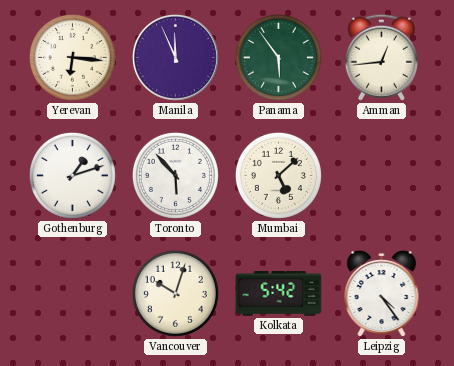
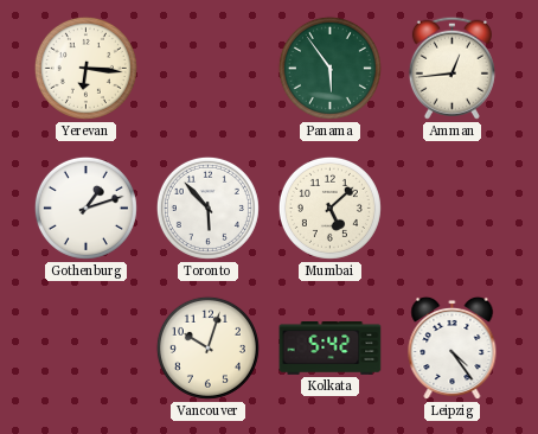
Manila: 11:56 -> none
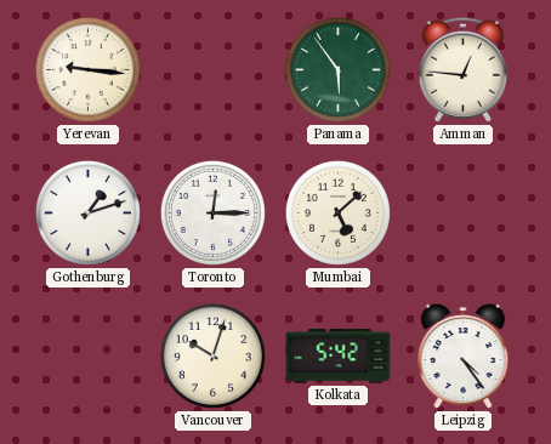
Yerevan: 6:16 -> 9:16
Amman: 12:44 -> 12:46
Toronto: 5:53 -> 12:15
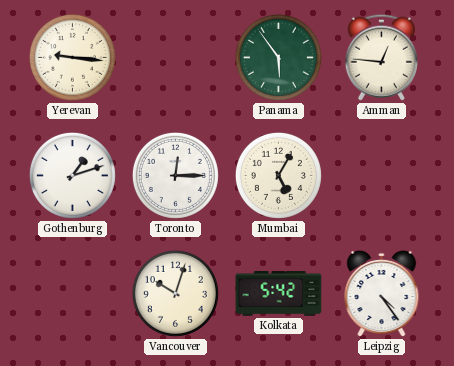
Mumbai: 5:08 -> 5:05
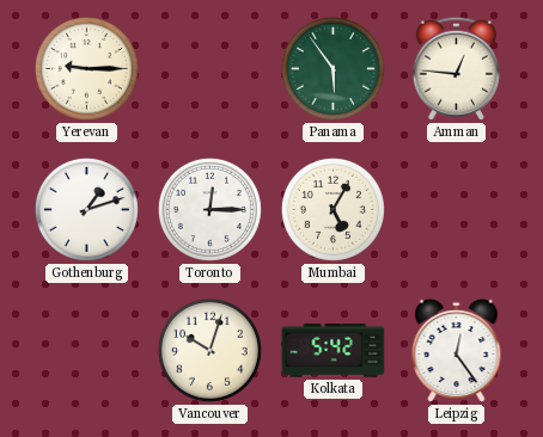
Yerevan: 9:16 -> 9:15
Leipzig: 4:24 -> 12:24
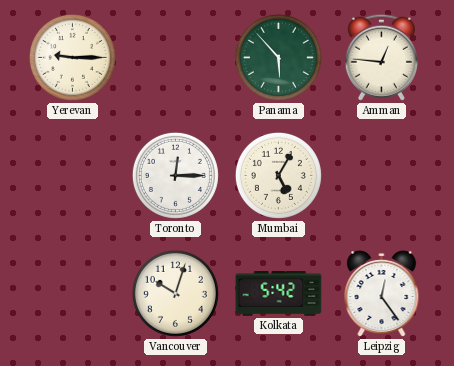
Panama: 5:54 -> 5:53
Gothenburg: 1:12 -> none
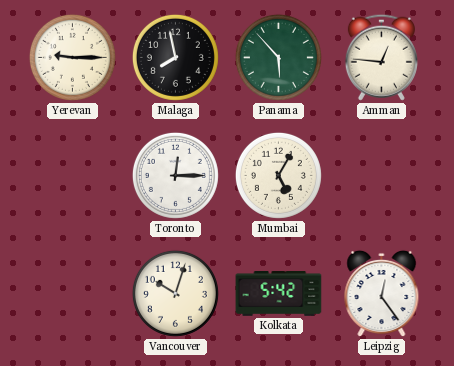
Malaga: none -> 7:58
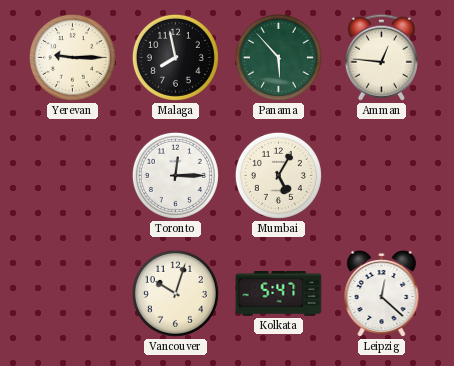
Kolkata: 5:42 -> 5:47
Leipzig: 12:24 -> 12:22
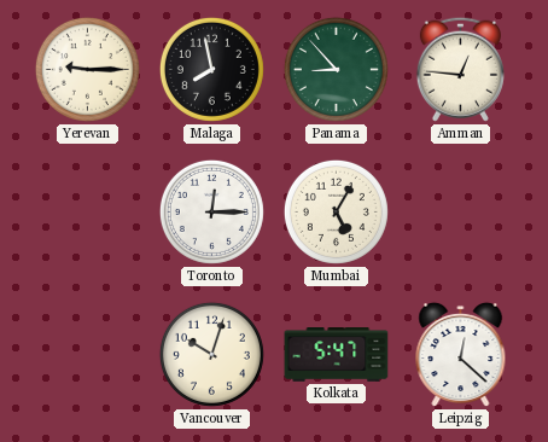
Panama: 5:53 -> 8:53
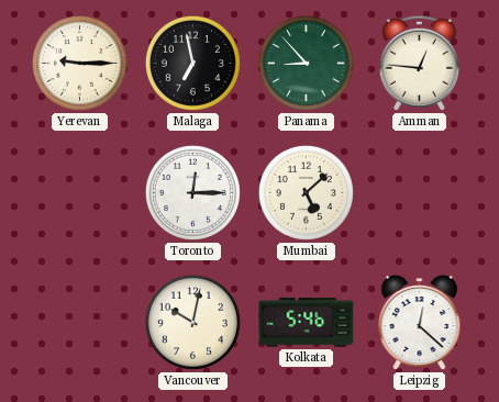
Malaga: 7:58 -> 6:58
Mumbai: 5:05 -> 5:08
Vancouver: 10:03 -> 10:02
Kolkata: 5:47 -> 5:46
